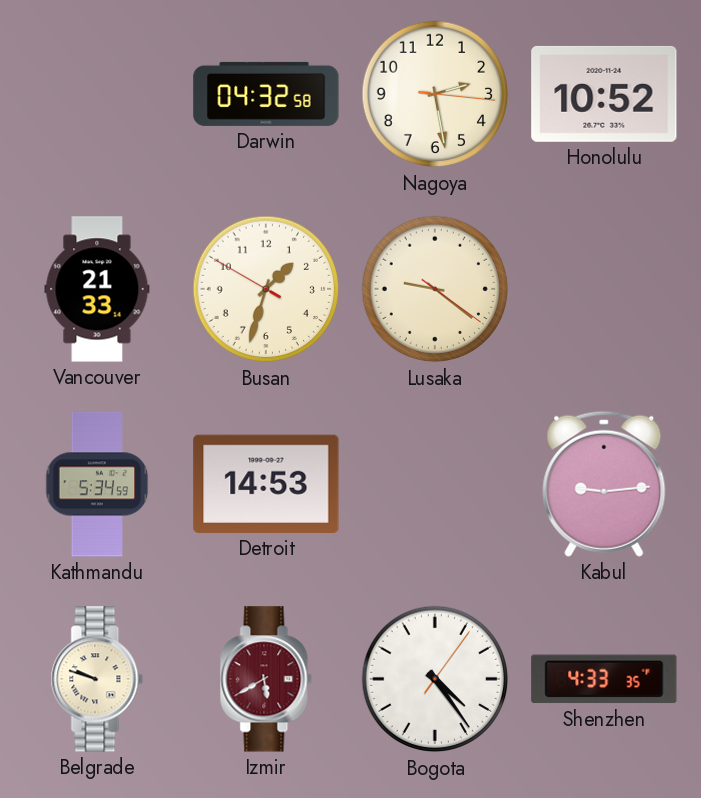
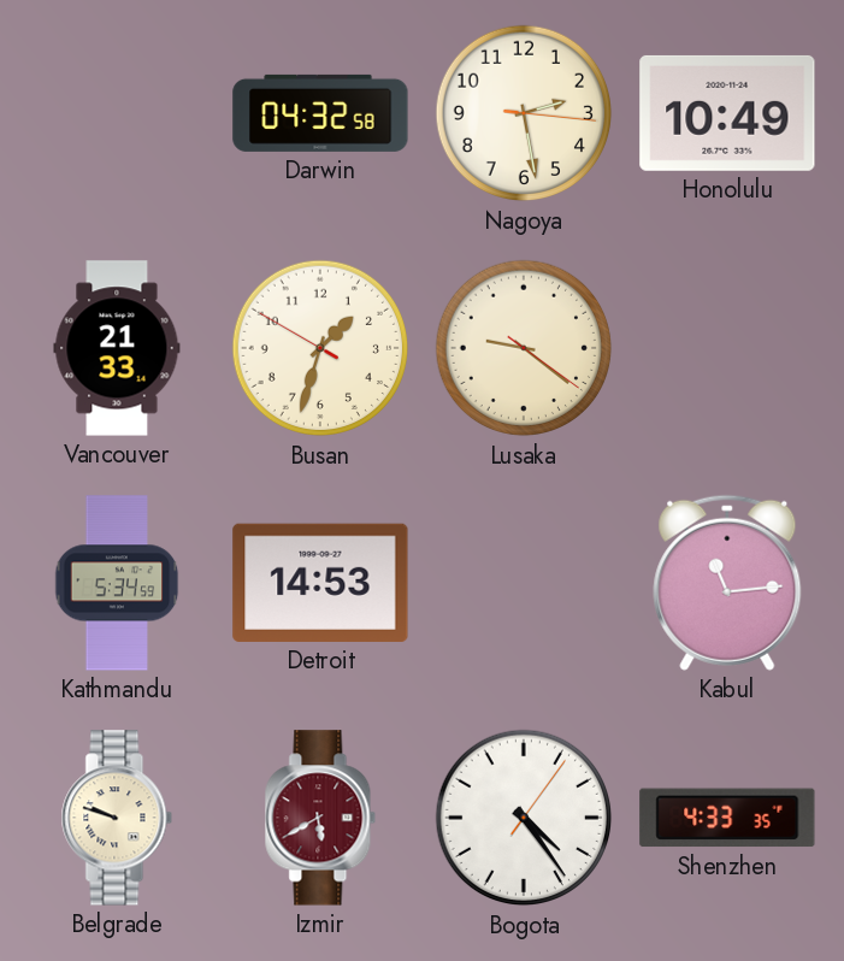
Honolulu: 10:52 -> 10:49
Kabul: 9:14 -> 11:14
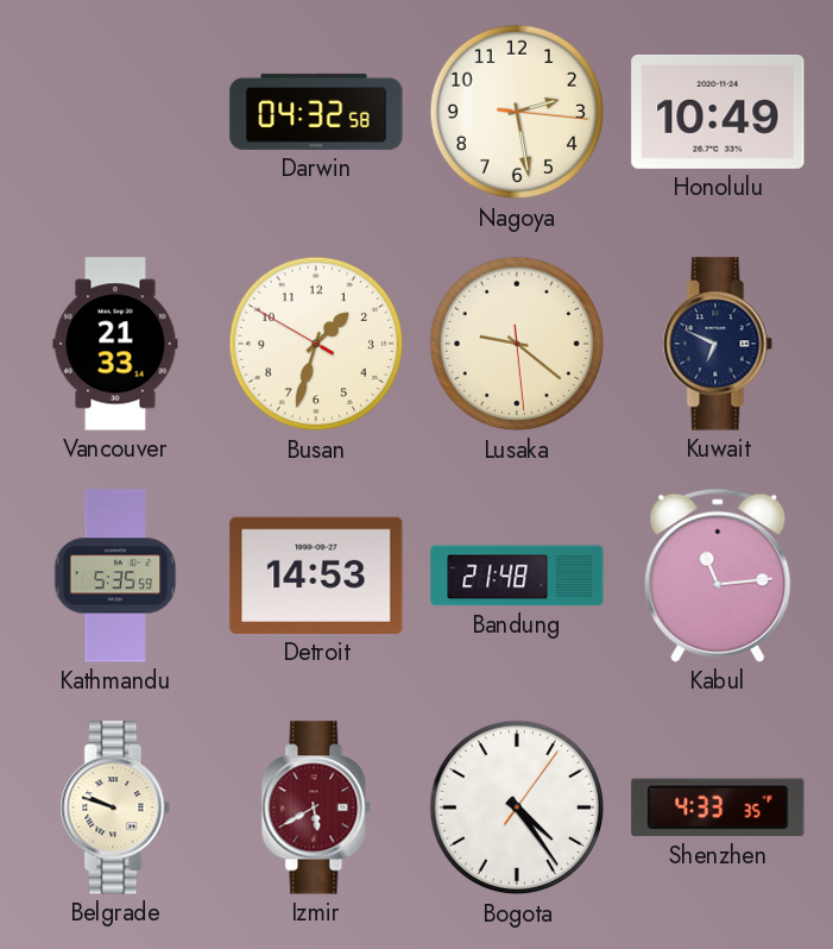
Lusaka: 9:21:21 -> 9:21:29
Kuwait: none -> 6:49
Kathmandu: 5:34 -> 5:35
Bandung: none -> 21:48
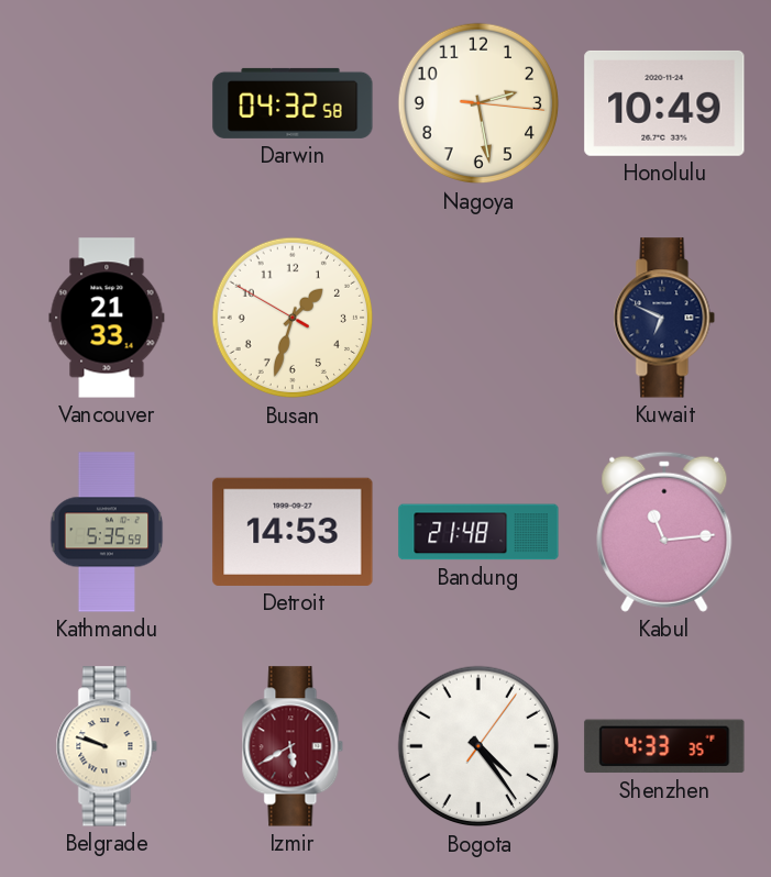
Lusaka: 9:21 -> none
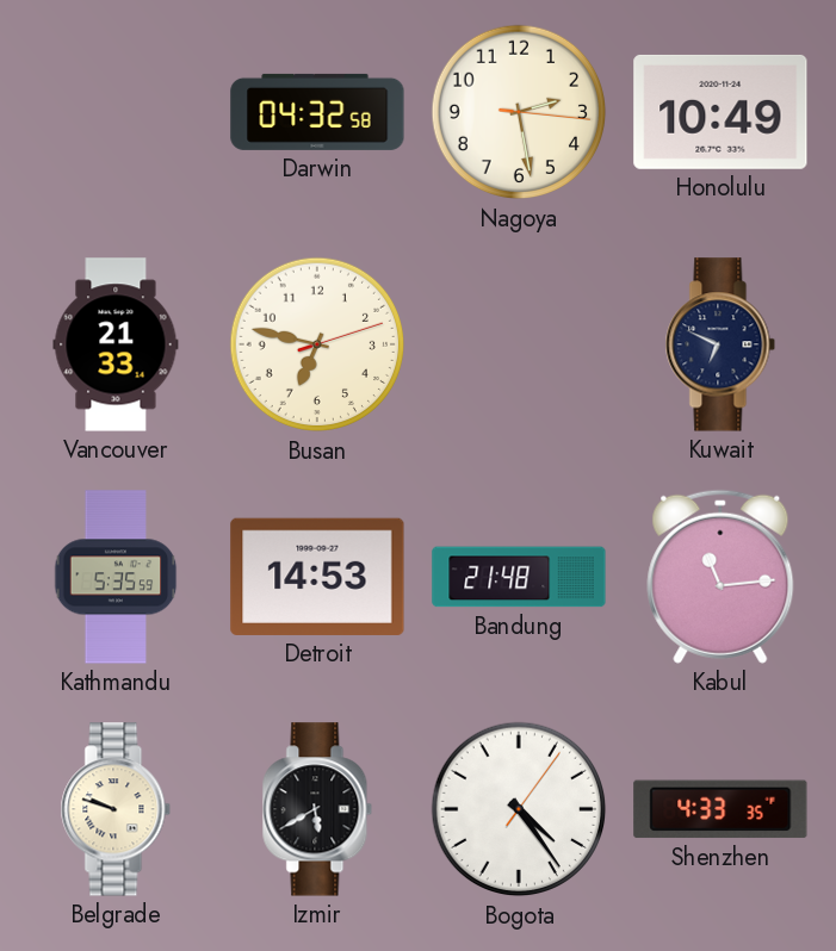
Busan: 1:32 -> 6:47
Izmir dial: burgundy -> black
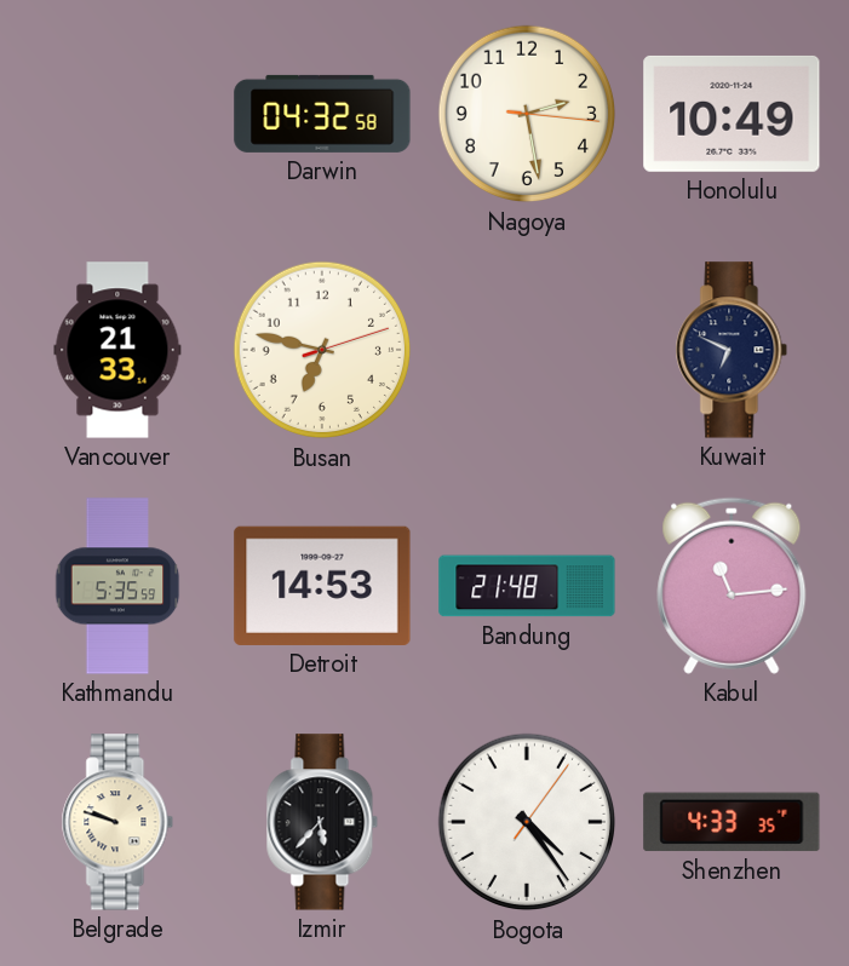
Izmir: 5:40 -> 5:37
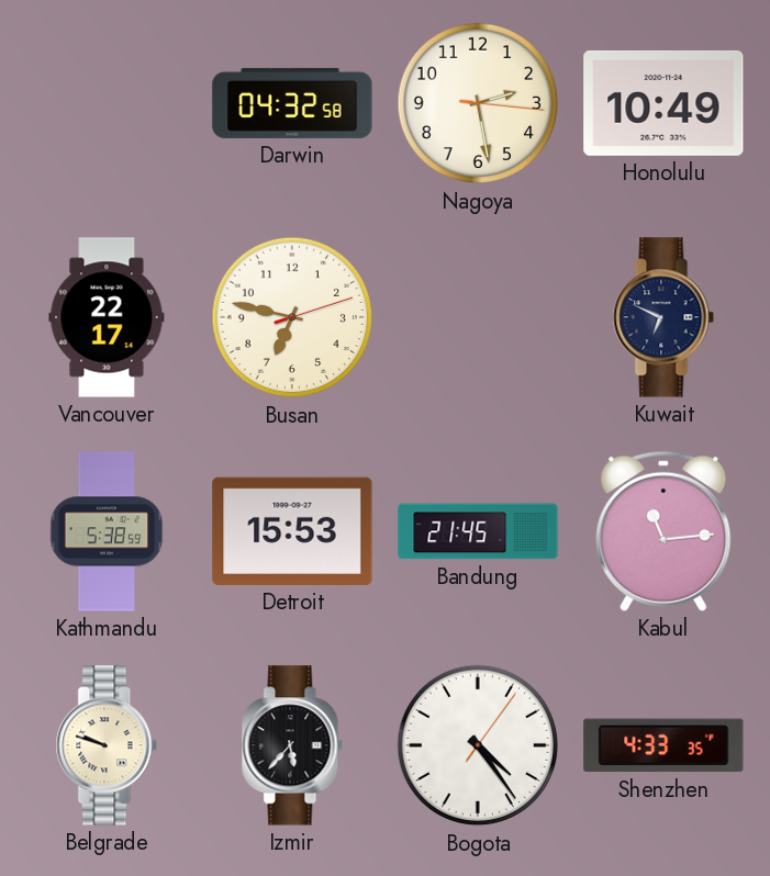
Vancouver: 21:33 -> 22:17
Kathmandu: 5:35 -> 5:38
Detroit: 14:53 -> 15:53
Bandung: 21:48 -> 21:45
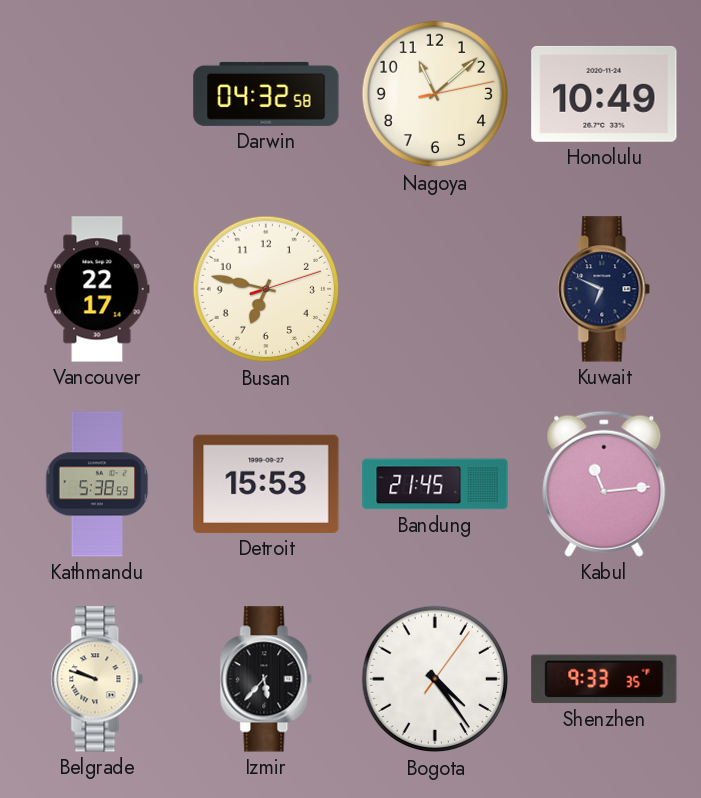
Nagoya: 2:28 -> 11:08
Shenzhen: 4:33 -> 9:33
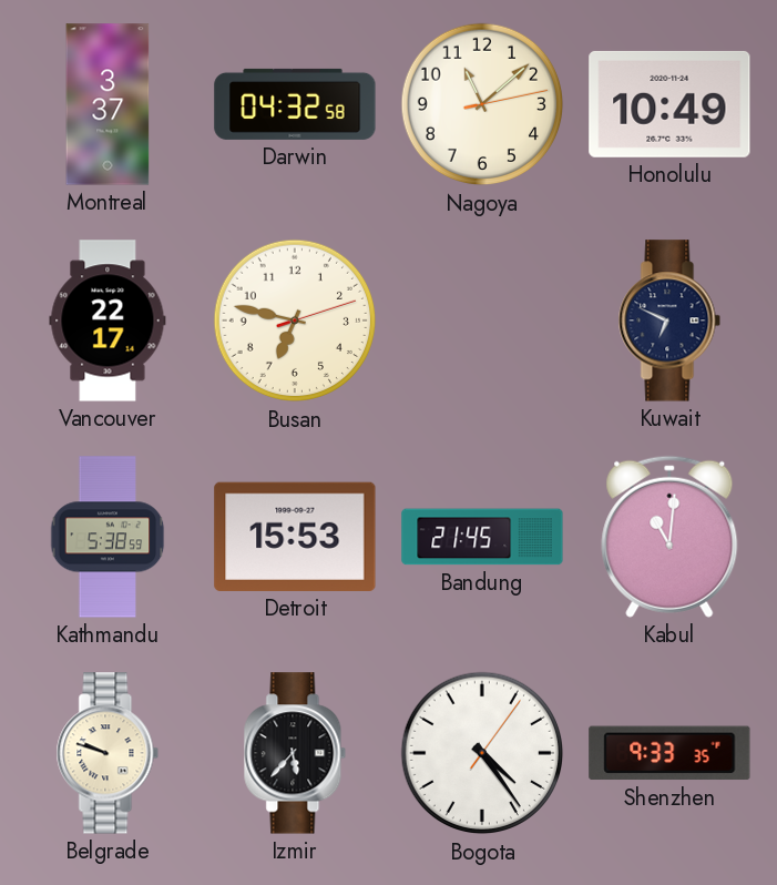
Montreal: none -> 3:37
Kabul: 11:14 -> 11:01
